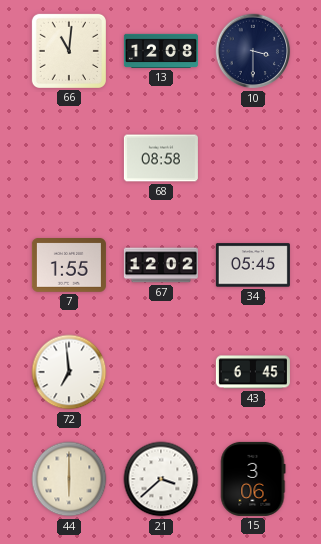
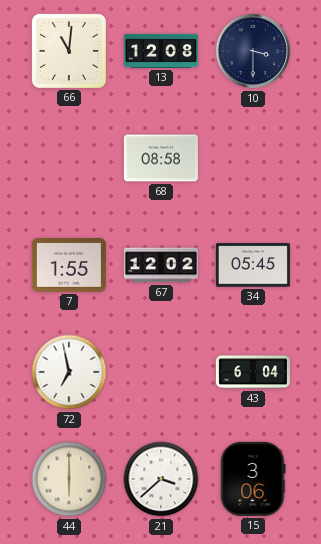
72: 6:59 -> 6:58
43: 6:45 -> 6:04
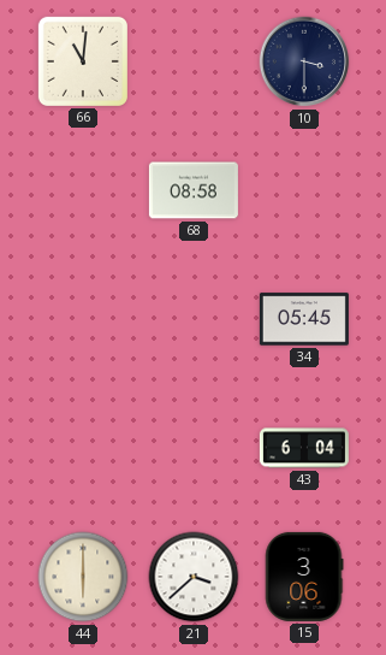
13: 12:08 -> none
7: 1:55 -> none
67: 12:02 -> none
72: 6:58 -> none
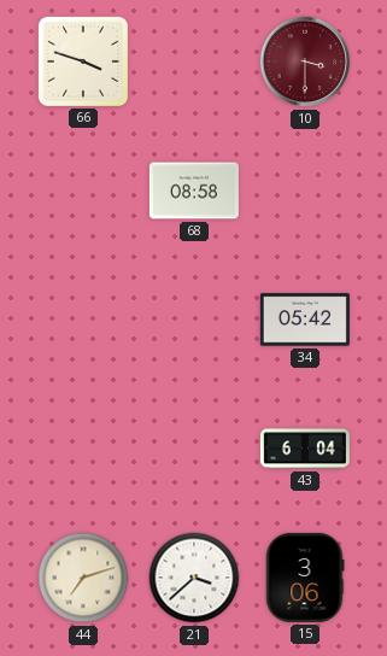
66: 11:01 -> 3:48
10 dial: navy -> burgundy
34: 05:45 -> 05:42
44: 6:00 -> 7:12
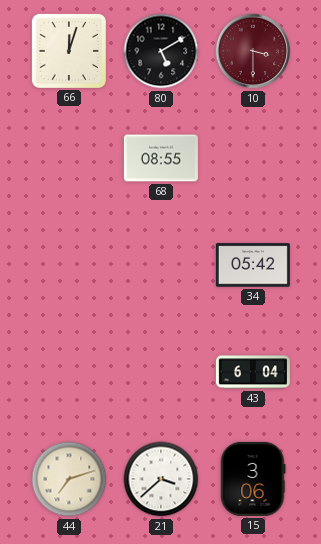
66: 3:48 -> 12:03
80: none -> 5:10
68: 08:58 -> 08:55
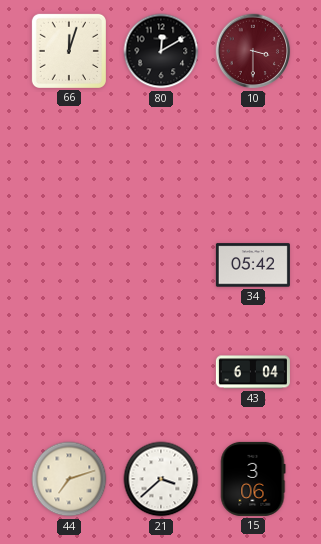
80: 5:10 -> 12:10
68: 08:55 -> none
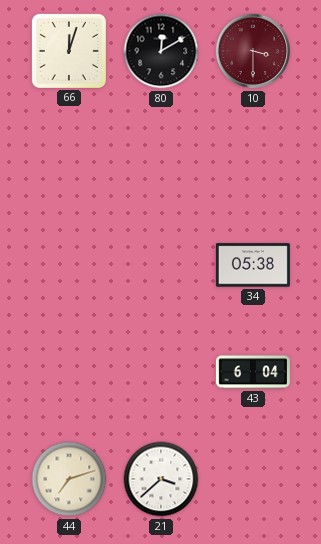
34: 05:42 -> 05:38
15: 3:06 -> none
